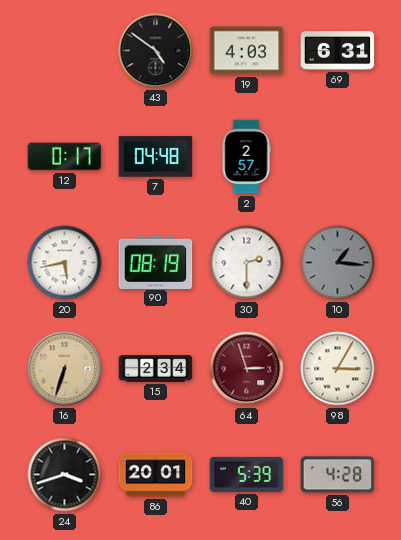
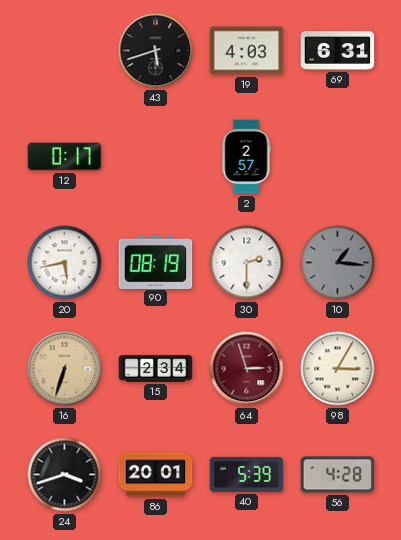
43: 4:51 -> 5:42
7: 04:48 -> none
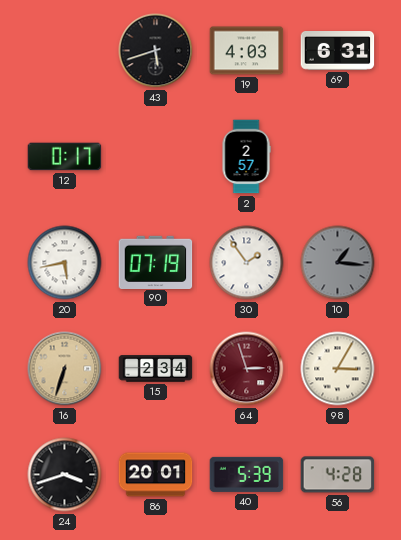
90: 08:19 -> 07:19
30: 2:30 -> 1:54
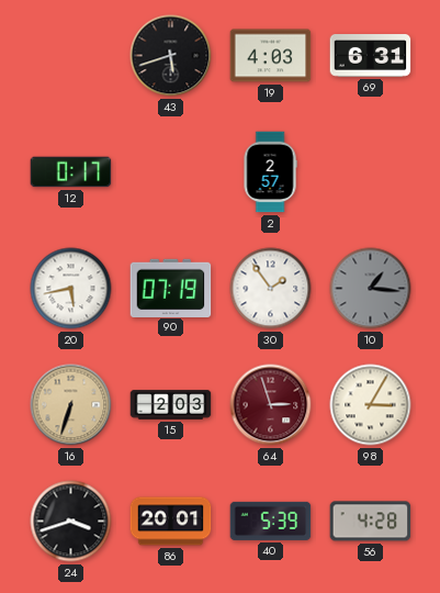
15: 2:34 -> 2:03
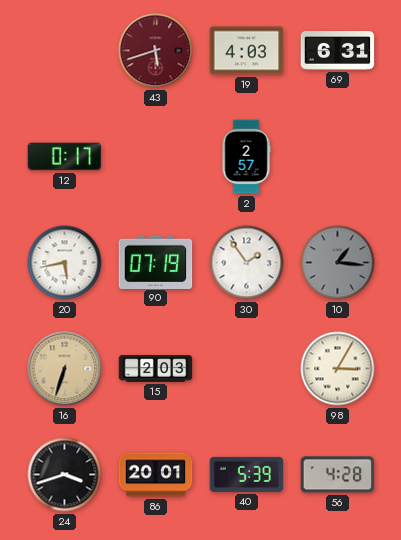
43 dial: black -> burgundy
64: 2:57 -> none
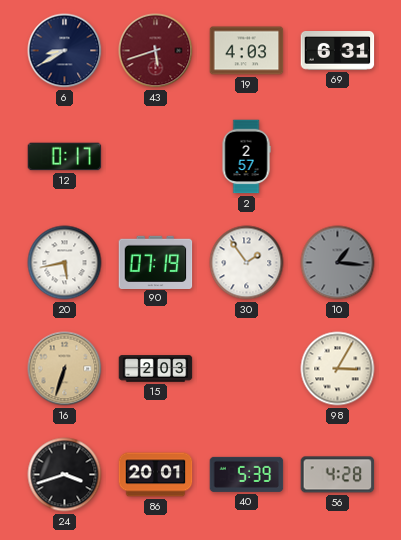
6: none -> 8:40
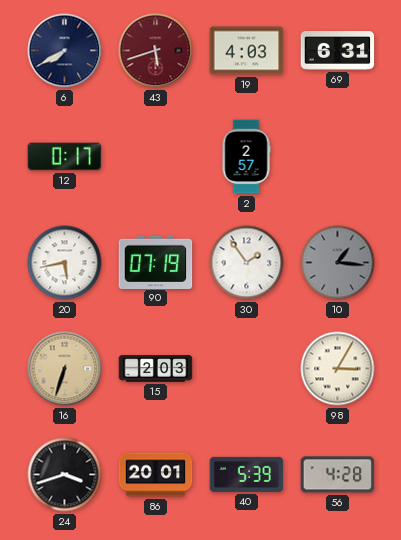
6: 8:40 -> 7:40
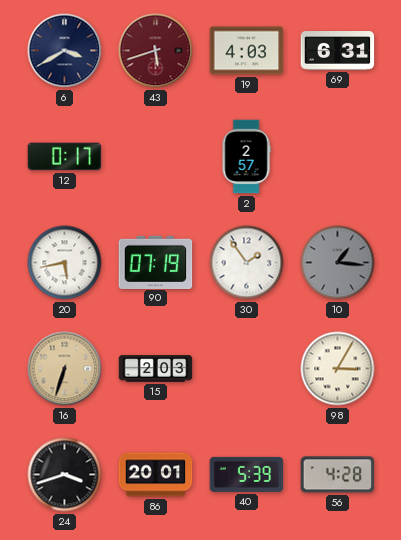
6: 7:40 -> 3:40
